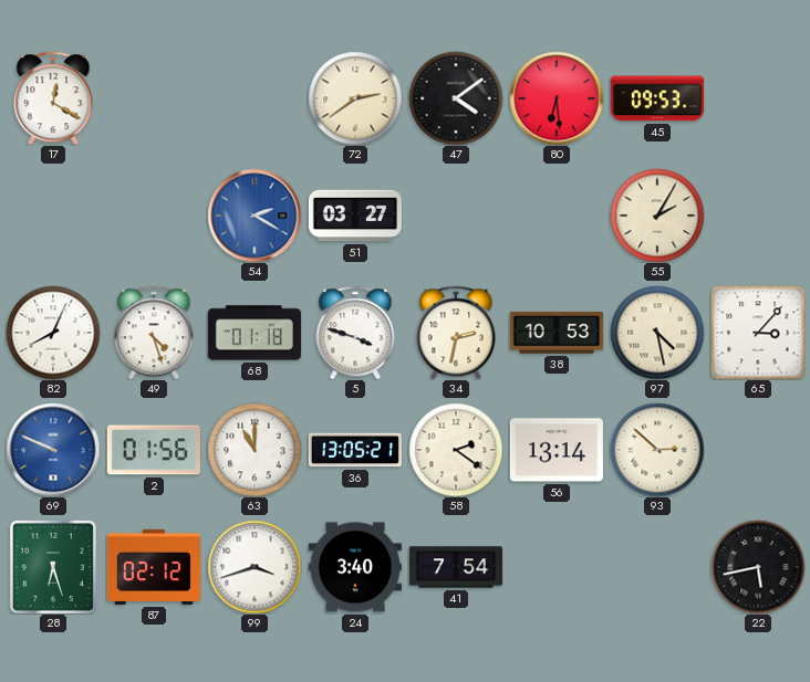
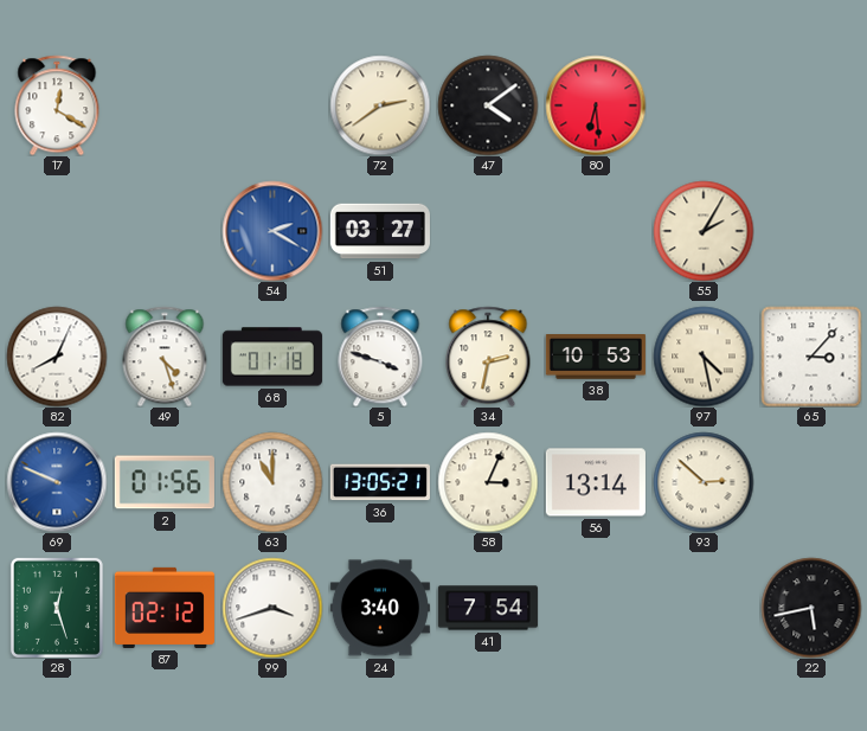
45: 09:53 -> none
58: 2:21 -> 3:04
28: 6:27 -> 12:27
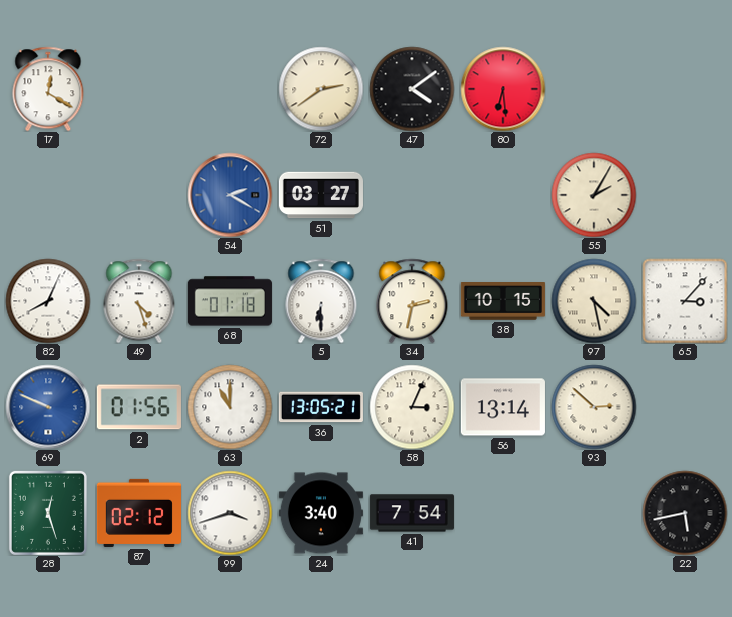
5: 3:48 -> 6:30
38: 10:53 -> 10:15
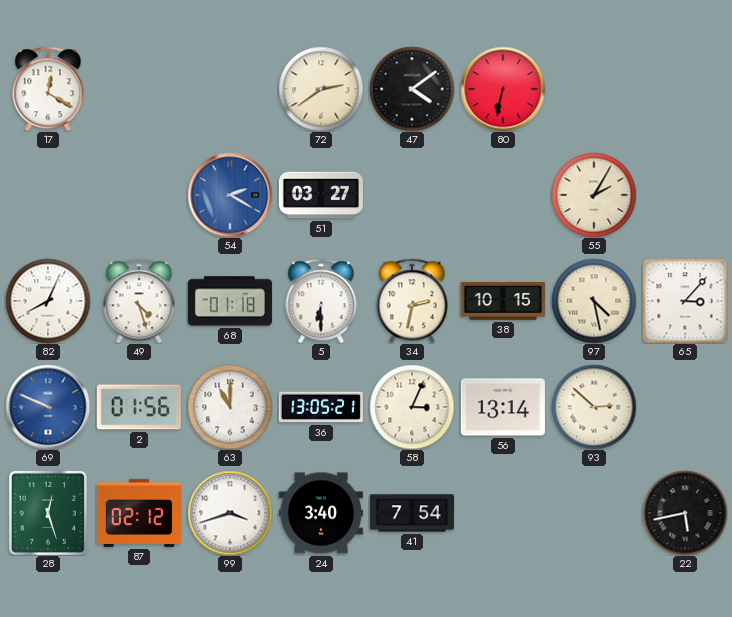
80: 6:29 -> 6:32
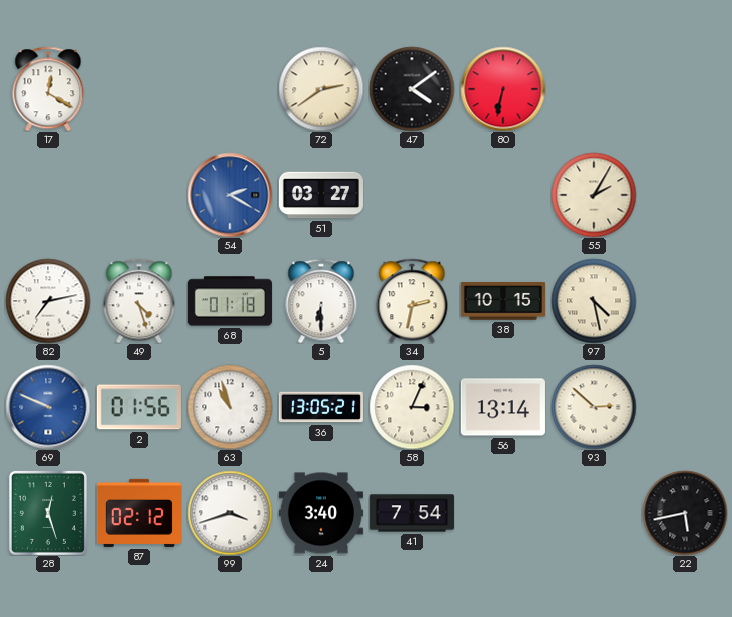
82: 8:04 -> 7:13
65: 3:07 -> none
63: 11:00 -> 10:57
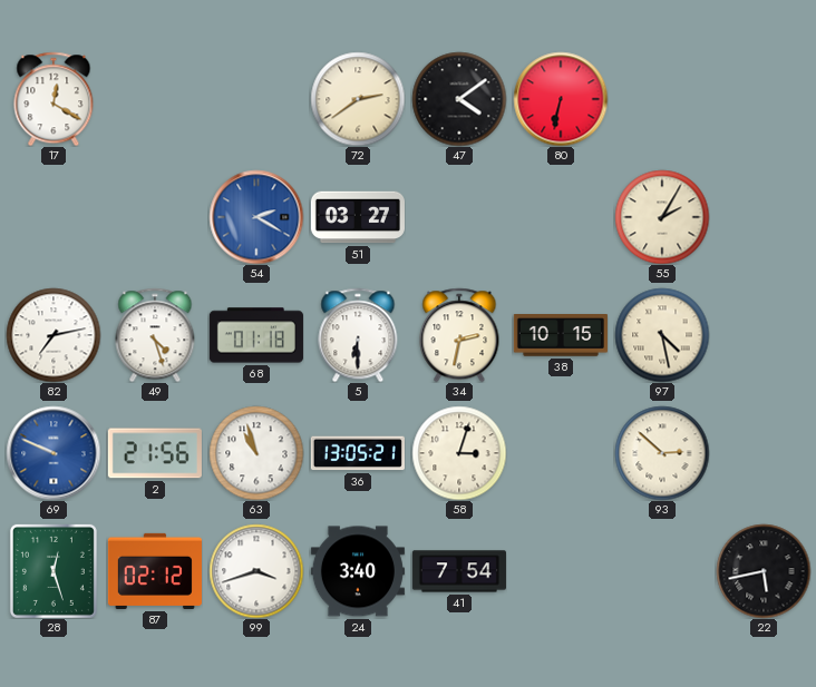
2: 01:56 -> 21:56
58: 3:04 -> 3:03
56: 13:14 -> none
